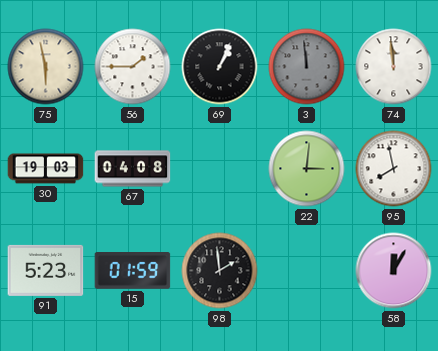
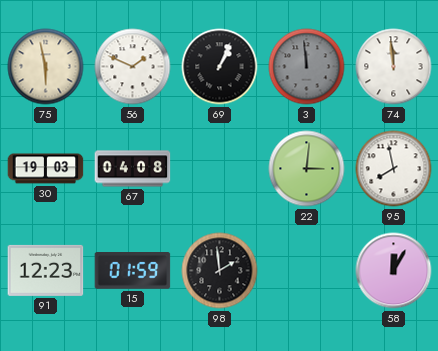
56: 1:45 -> 1:49
91: 5:23 -> 12:23
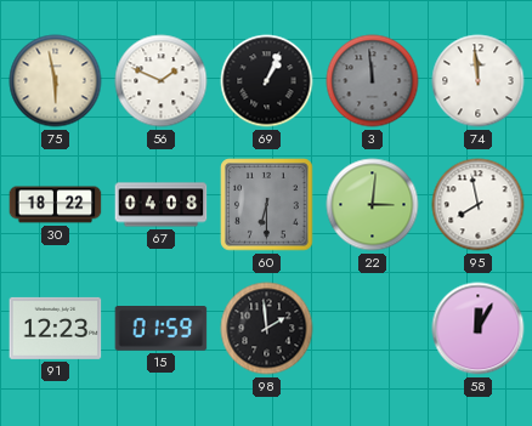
30: 19:03 -> 18:22
60: none -> 6:30
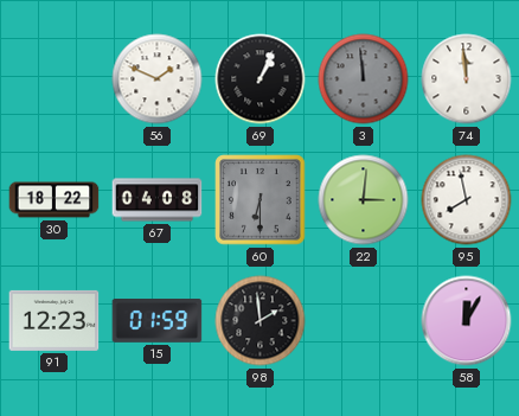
75: 5:58 -> none
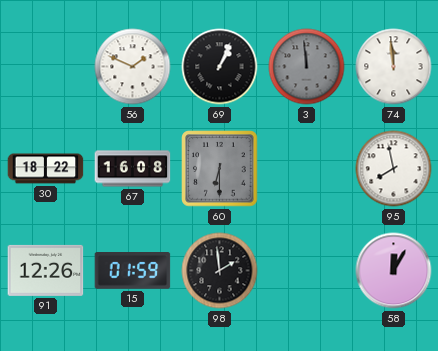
67: 04:08 -> 16:08
22: 3:01 -> none
91: 12:23 -> 12:26
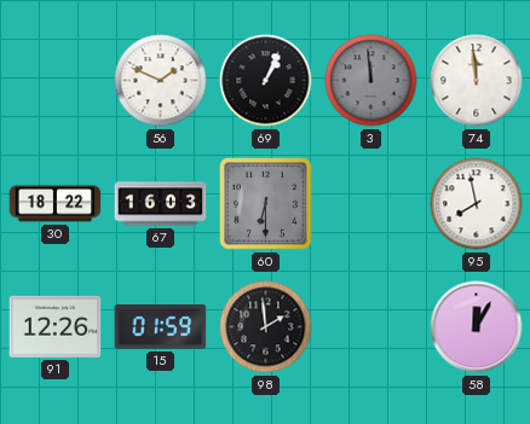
67: 16:08 -> 16:03
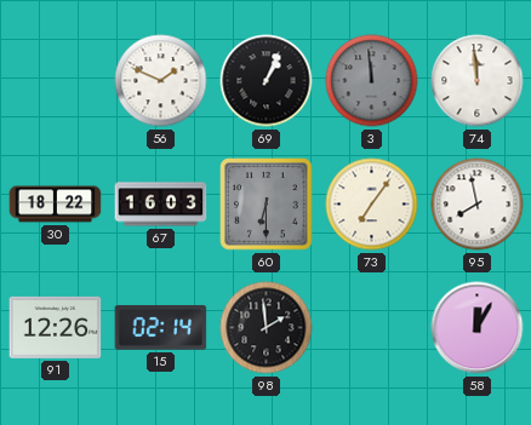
73: none -> 7:06
15: 01:59 -> 02:14
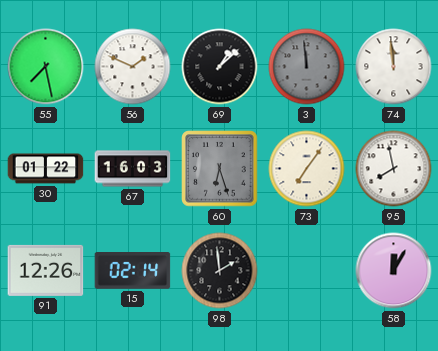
55: none -> 7:28
69: 1:04 -> 1:08
30: 18:22 -> 01:22
60: 6:30 -> 6:27
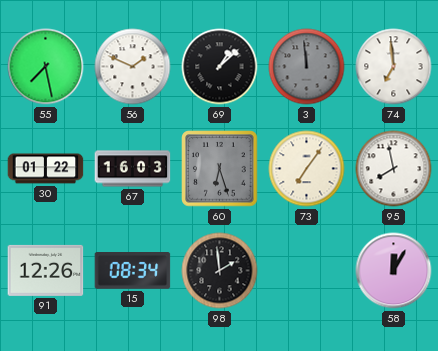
74: 11:59 -> 6:59
15: 02:14 -> 08:34
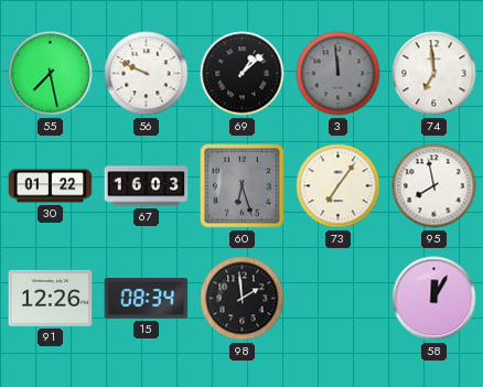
56: 1:49 -> 9:49
